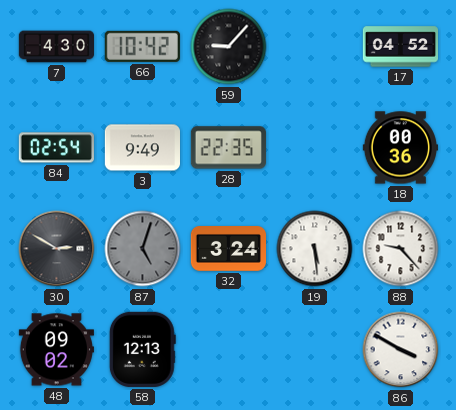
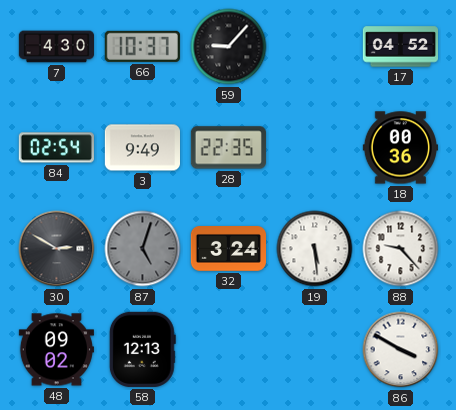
66: 10:42 -> 10:37
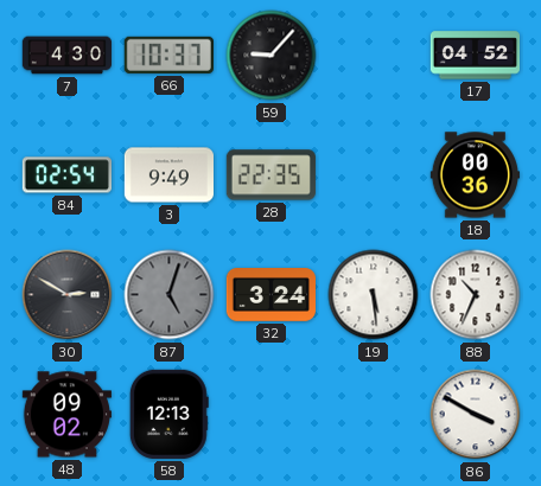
88: 9:23 -> 10:34
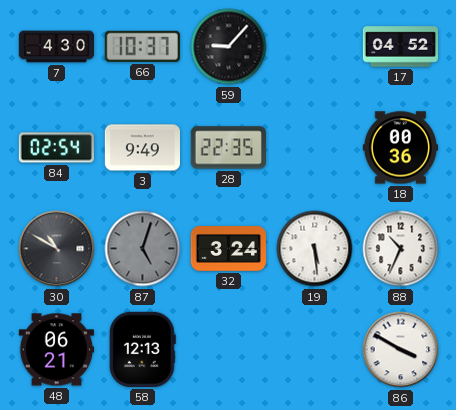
30: 2:50 -> 10:50
48: 09:02 -> 06:21
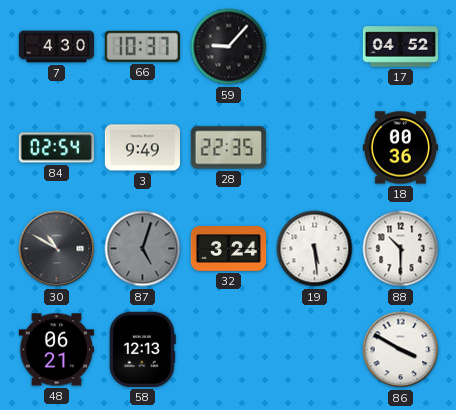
88: 10:34 -> 10:30
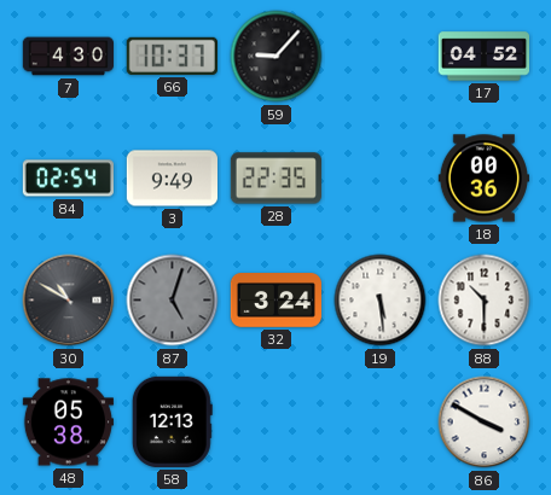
48: 06:21 -> 05:38
